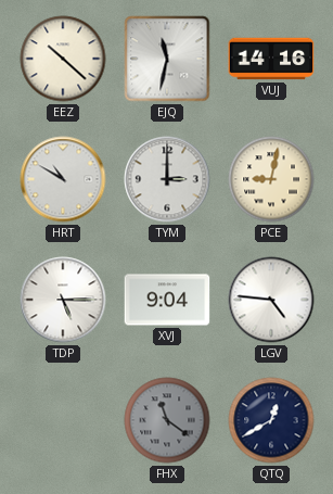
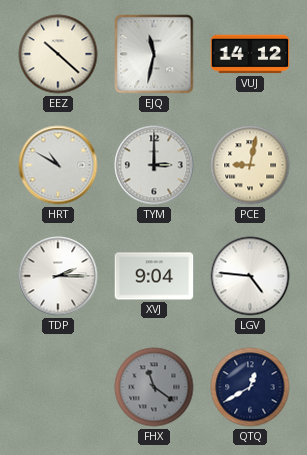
VUJ: 14:16 -> 14:12
TDP: 5:15 -> 2:15
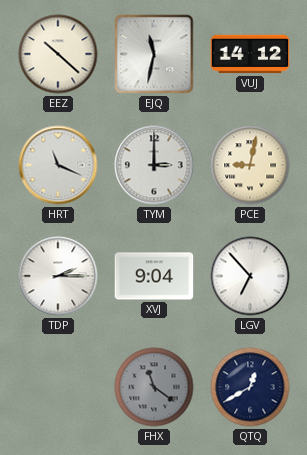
HRT: 10:50 -> 11:19
LGV: 4:46 -> 6:53
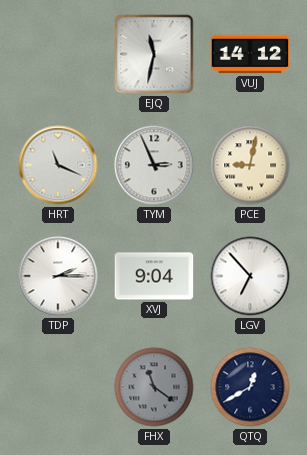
EEZ: 10:22 -> none
TYM: 3:00 -> 2:56
